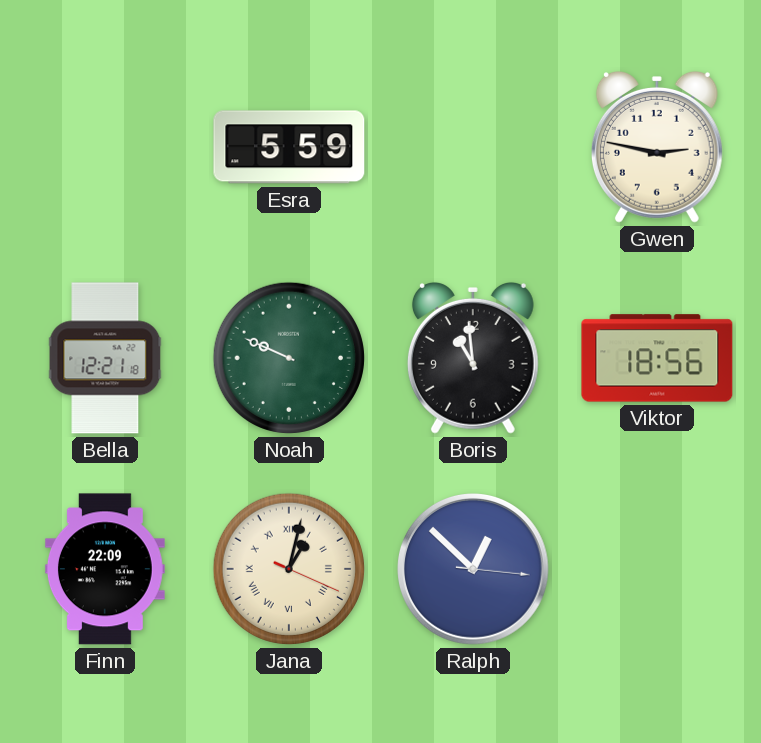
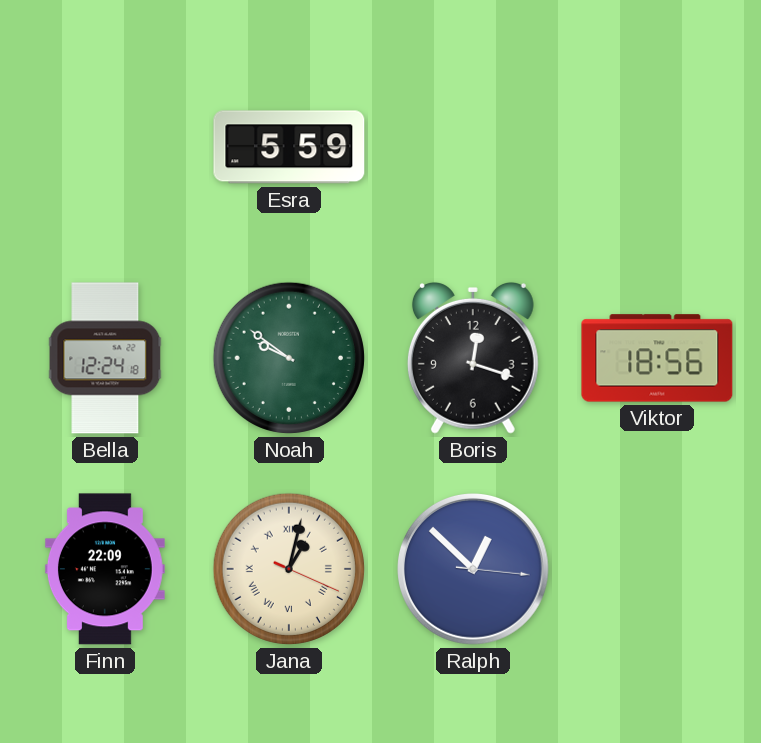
Gwen: 2:47 -> none
Bella: 12:21 -> 12:24
Noah: 9:49 -> 9:51
Boris: 10:59 -> 12:18
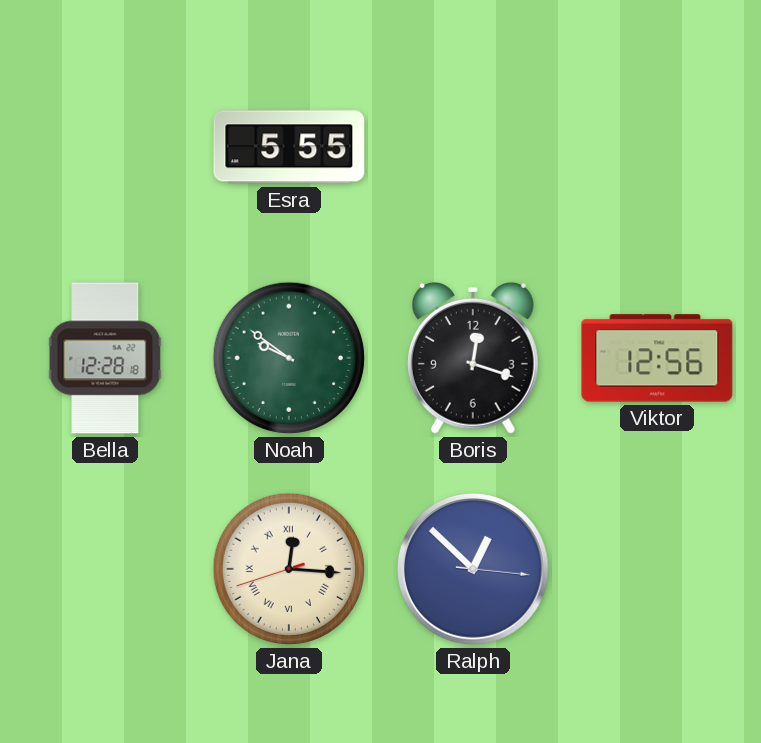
Esra: 5:59 -> 5:55
Bella: 12:24 -> 12:28
Viktor: 18:56 -> 12:56
Finn: 22:09 -> none
Jana: 1:02 -> 12:15
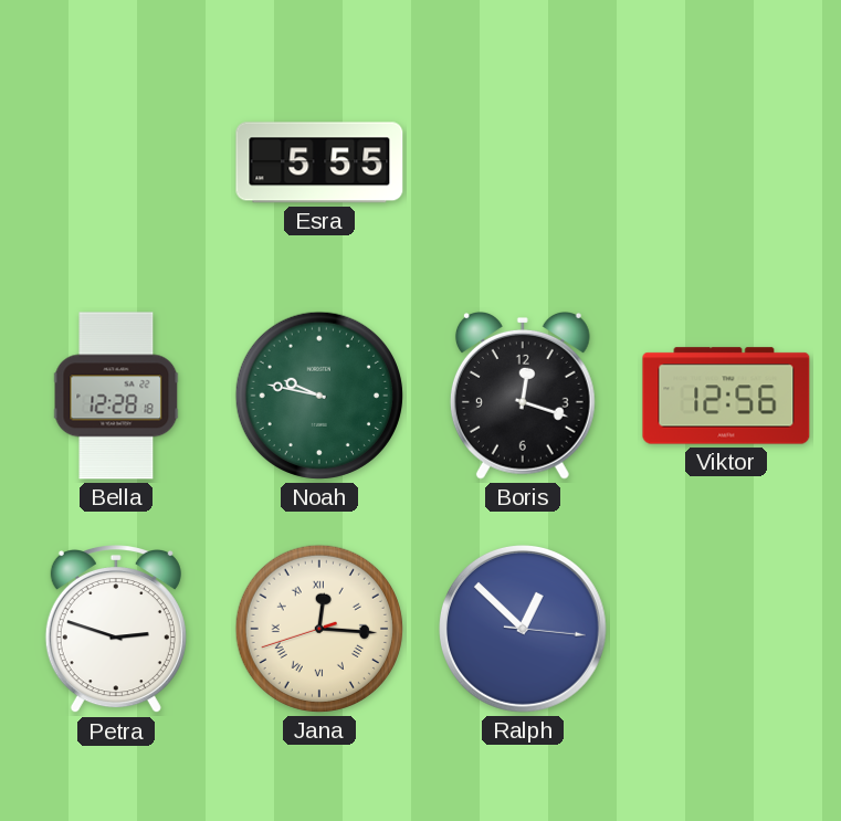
Noah: 9:51 -> 9:47
Petra: none -> 2:48
